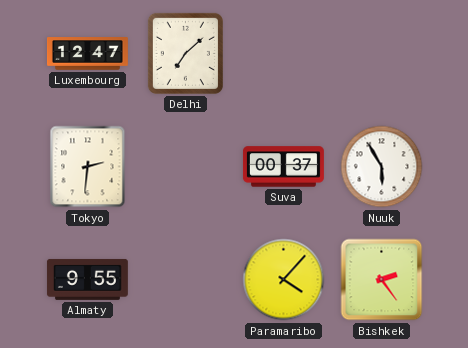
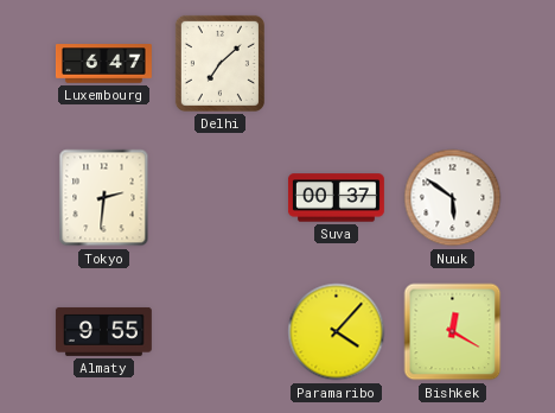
Luxembourg: 12:47 -> 6:47
Nuuk: 5:55 -> 5:51
Bishkek: 2:24 -> 12:20
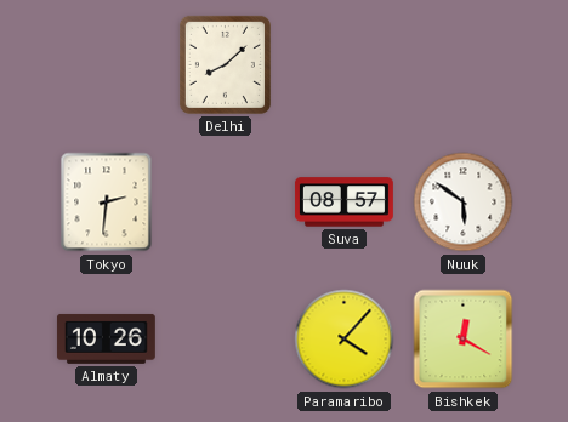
Luxembourg: 6:47 -> none
Delhi: 7:08 -> 8:08
Suva: 00:37 -> 08:57
Almaty: 9:55 -> 10:26
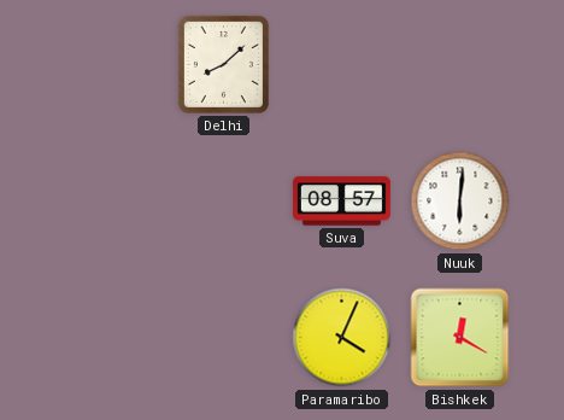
Tokyo: 2:31 -> none
Nuuk: 5:51 -> 6:01
Almaty: 10:26 -> none
Paramaribo: 4:07 -> 4:04
